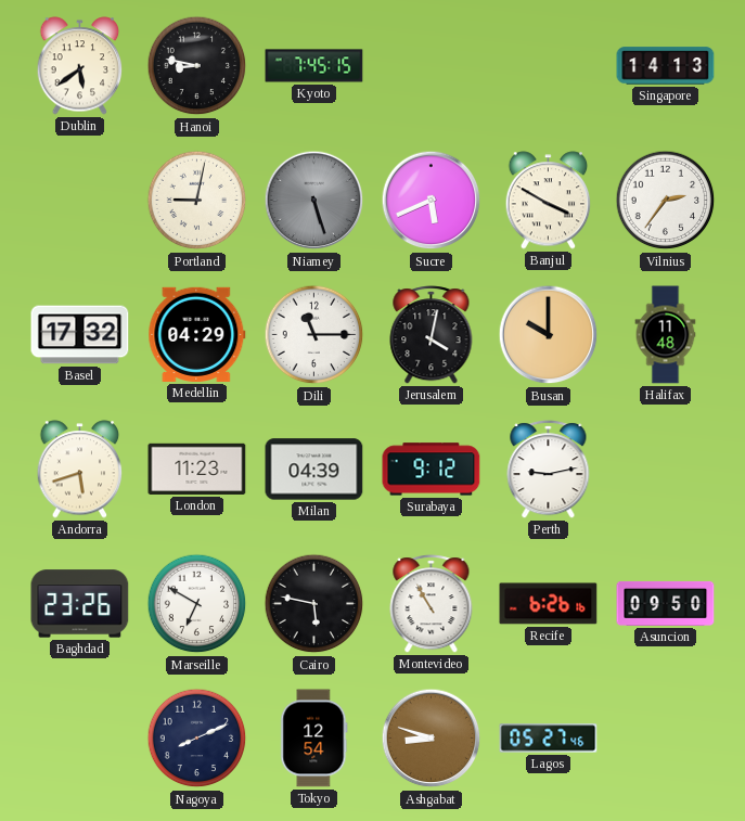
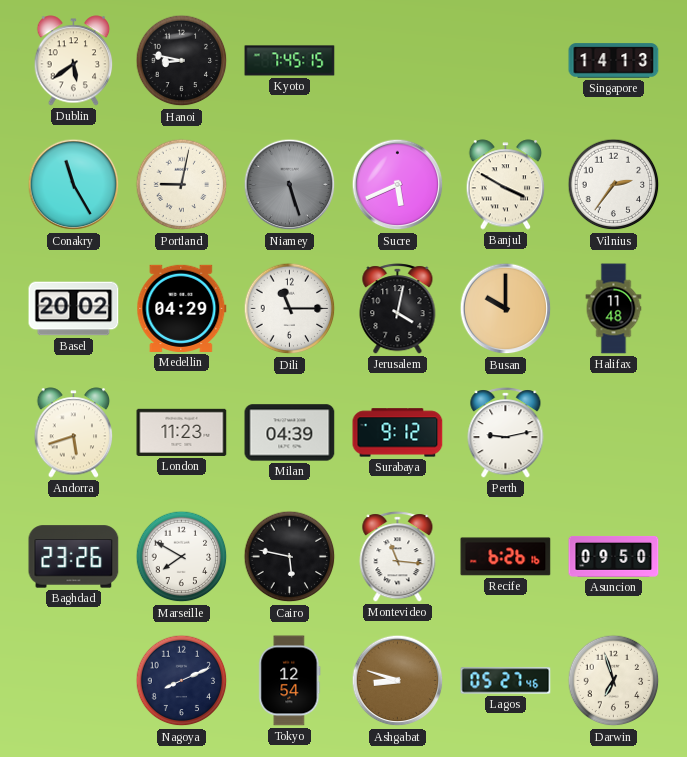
Conakry: none -> 11:25
Basel: 17:32 -> 20:02
Marseille: 6:50 -> 7:50
Montevideo: 10:55 -> 11:16
Darwin: none -> 6:57
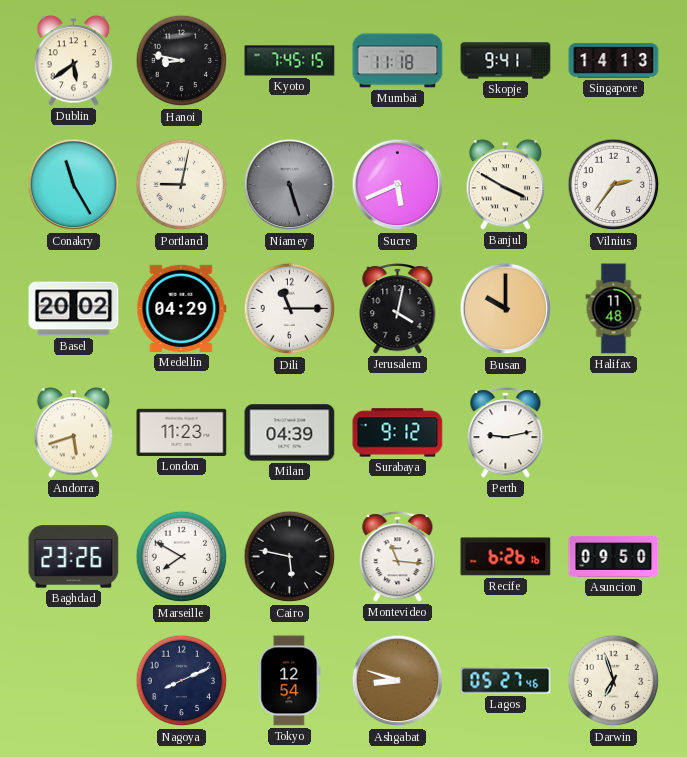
Mumbai: none -> 11:18
Skopje: none -> 9:41
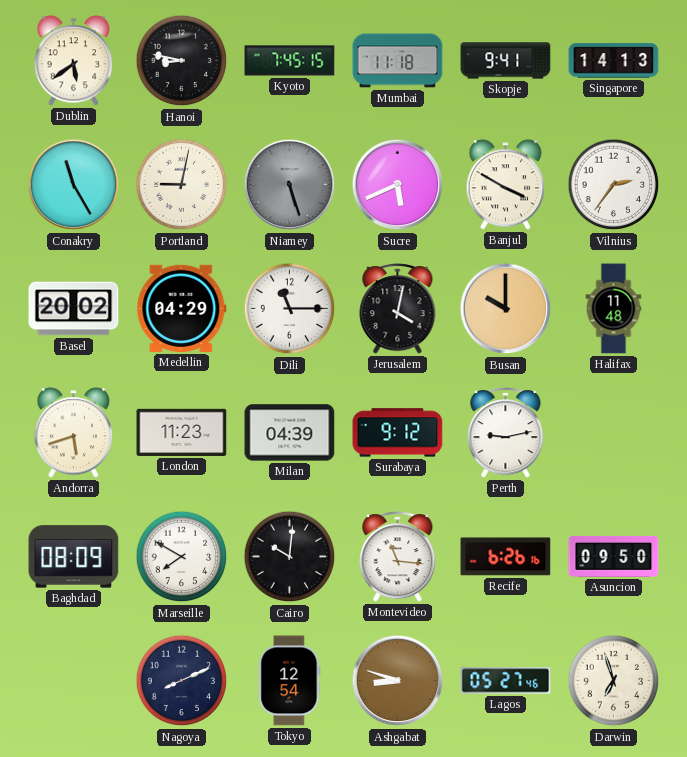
Baghdad: 23:26 -> 08:09
Cairo: 5:47 -> 10:01
